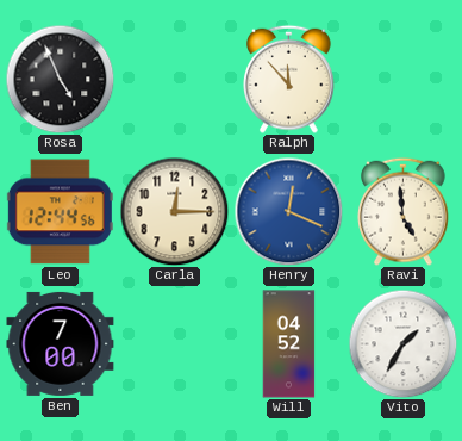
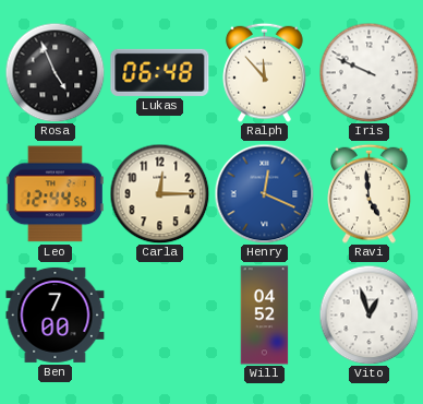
Lukas: none -> 06:48
Iris: none -> 9:49
Vito: 1:35 -> 12:57
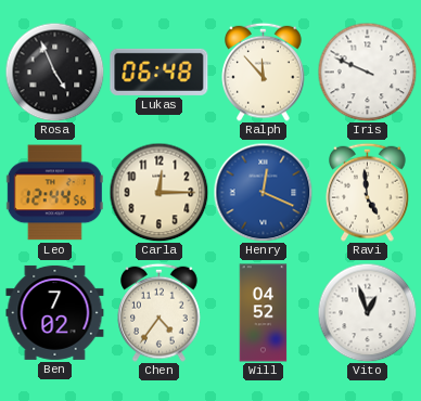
Ben: 7:00 -> 7:02
Chen: none -> 4:36
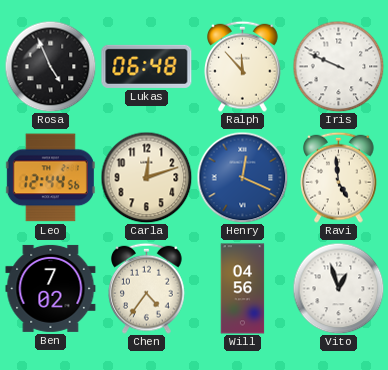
Carla: 12:15 -> 12:12
Will: 04:52 -> 04:56
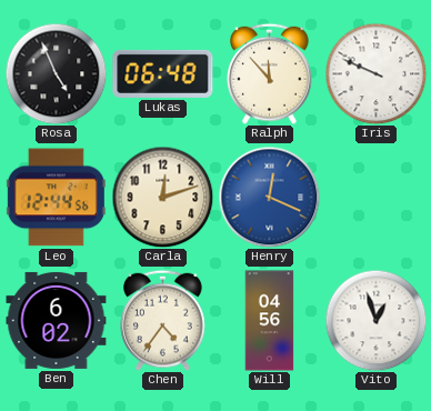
Ravi: 4:59 -> none
Ben: 7:02 -> 6:02
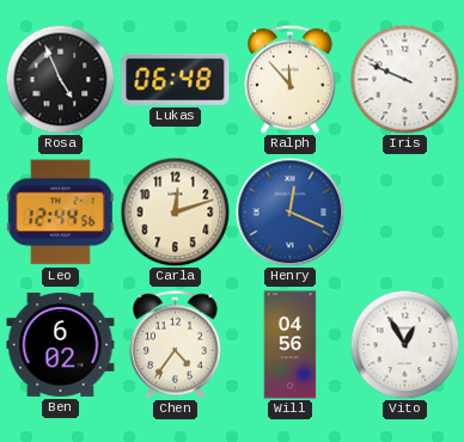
Vito: 12:57 -> 12:55
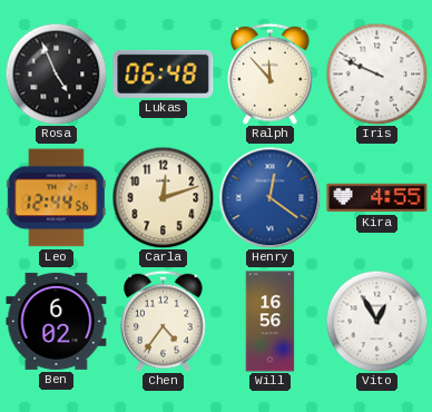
Henry: 12:19 -> 12:21
Kira: none -> 4:55
Will: 04:56 -> 16:56
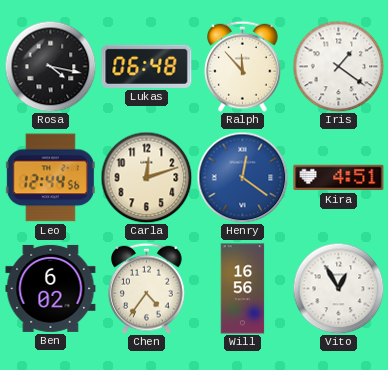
Rosa: 4:56 -> 4:17
Iris: 9:49 -> 1:21
Kira: 4:55 -> 4:51
